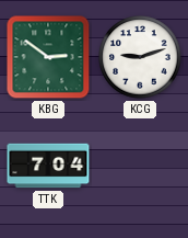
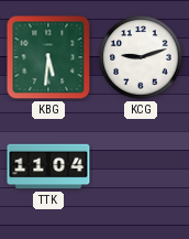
KBG: 2:51 -> 5:31
TTK: 7:04 -> 11:04
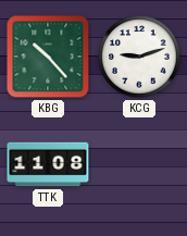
KBG: 5:31 -> 10:23
TTK: 11:04 -> 11:08
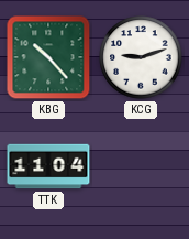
TTK: 11:08 -> 11:04
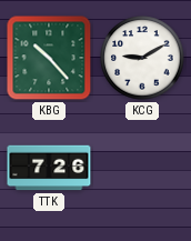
KCG: 9:12 -> 9:10
TTK: 11:04 -> 7:26
